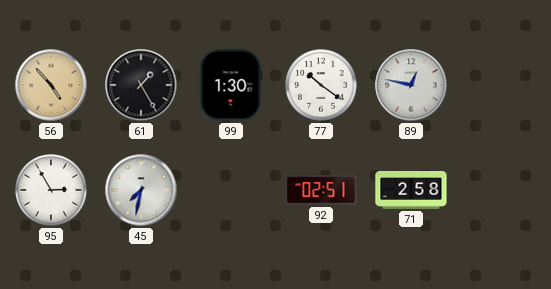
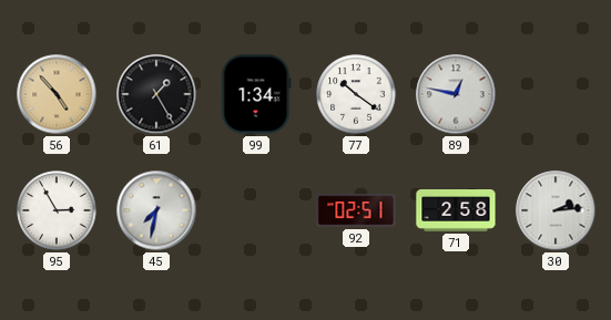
99: 1:30 -> 1:34
30: none -> 2:14
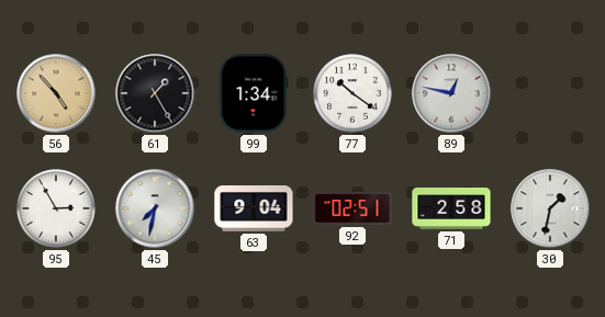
63: none -> 9:04
30: 2:14 -> 1:32
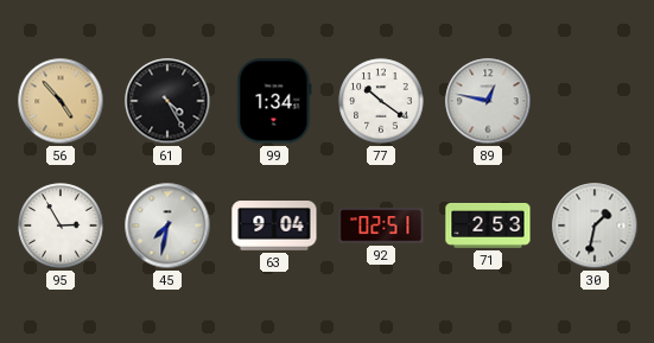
61: 1:25 -> 4:25
71: 2:58 -> 2:53
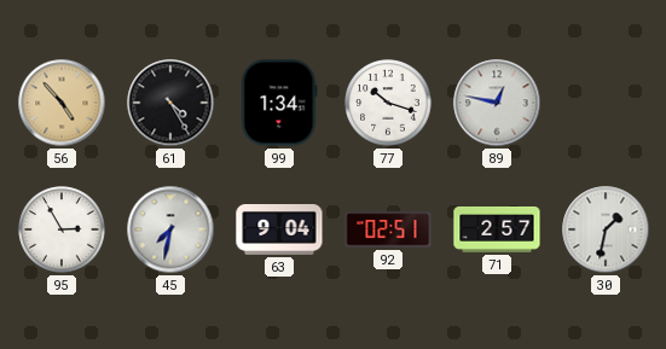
77: 10:21 -> 10:18
71: 2:53 -> 2:57
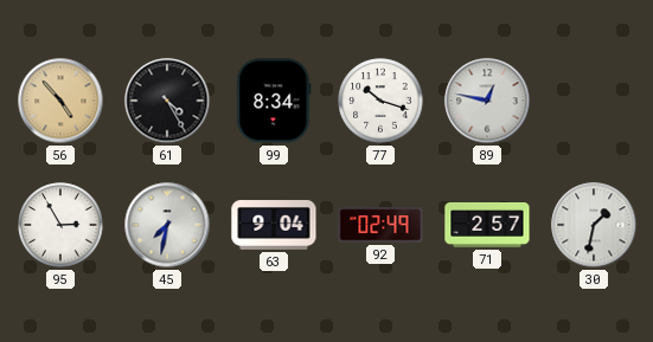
99: 1:34 -> 8:34
92: 02:51 -> 02:49
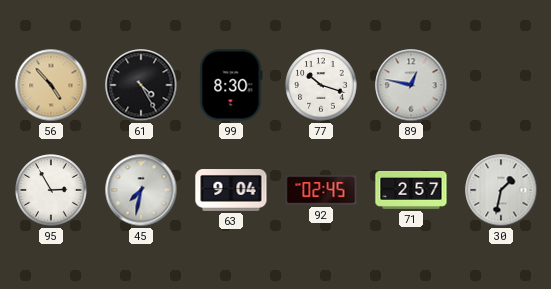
99: 8:34 -> 8:30
92: 02:49 -> 02:45
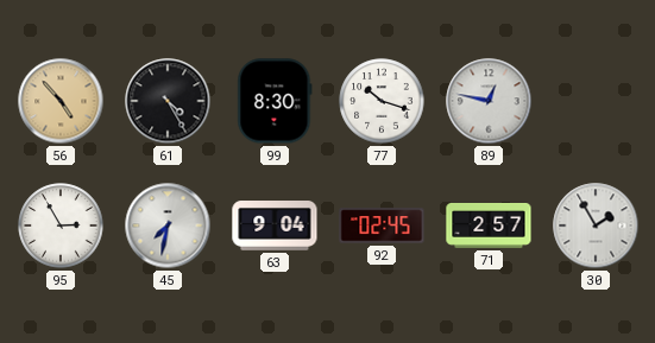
30: 1:32 -> 1:55
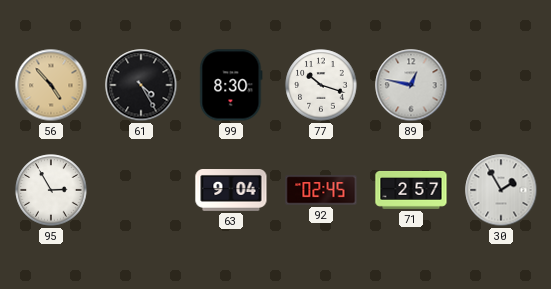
45: 7:32 -> none
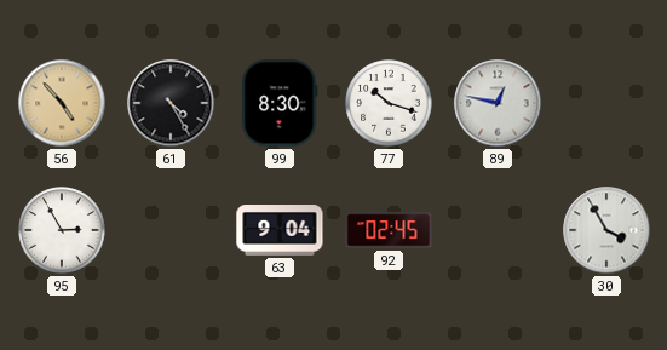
71: 2:57 -> none
30: 1:55 -> 3:55
